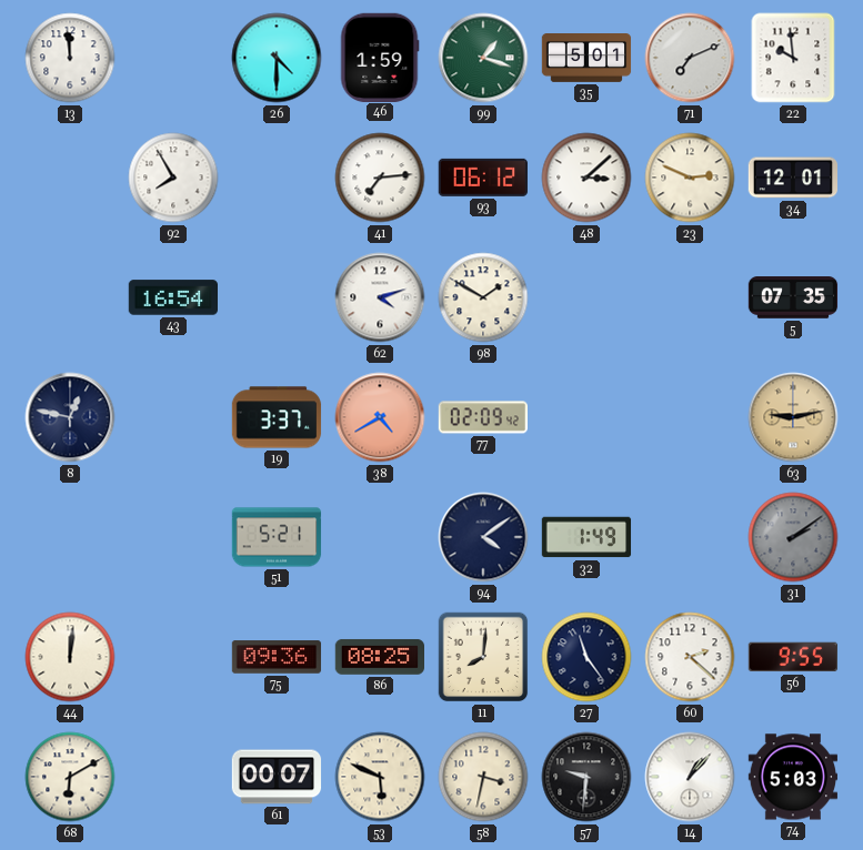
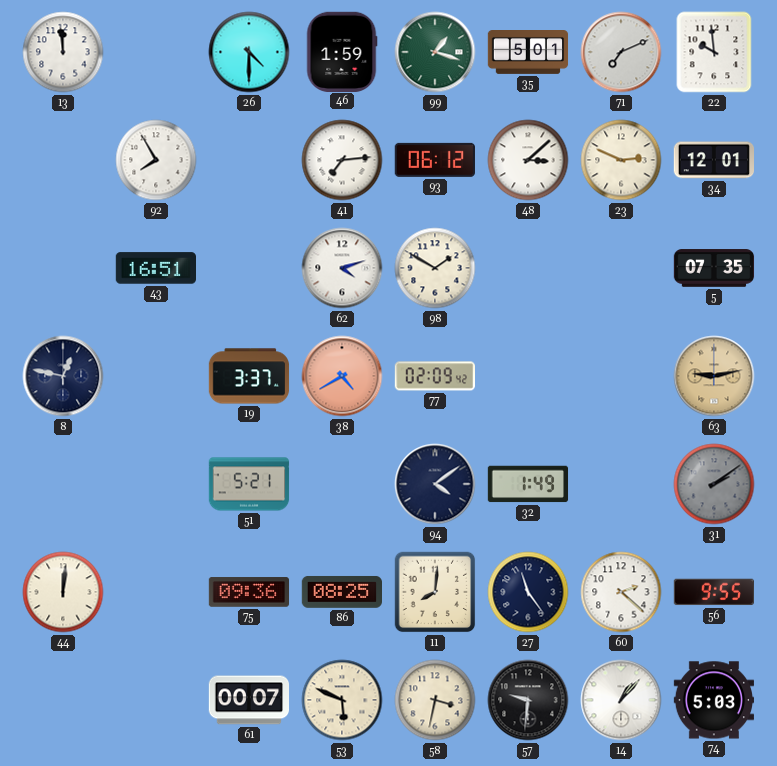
43: 16:54 -> 16:51
68: 6:10 -> none
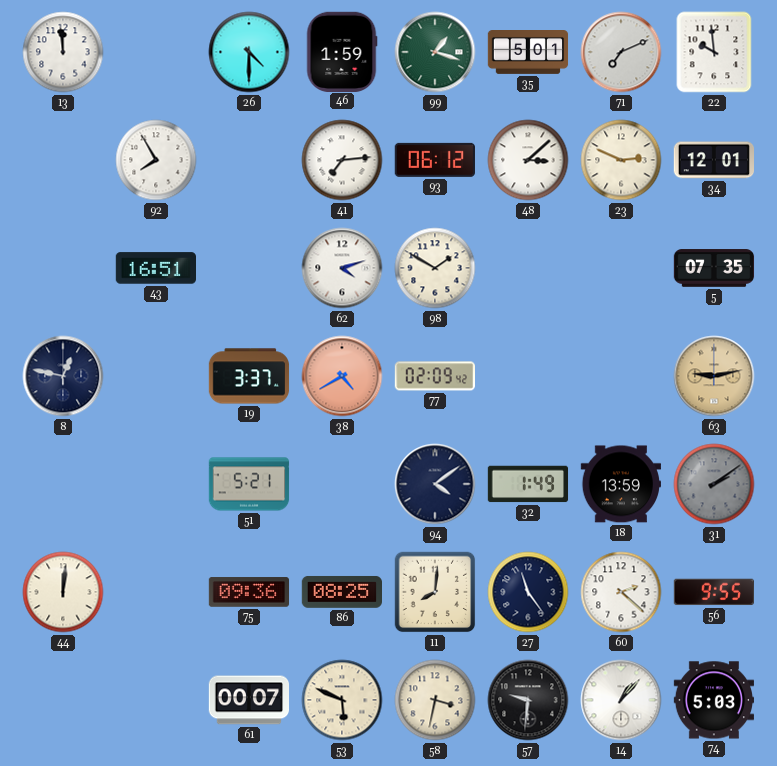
18: none -> 13:59
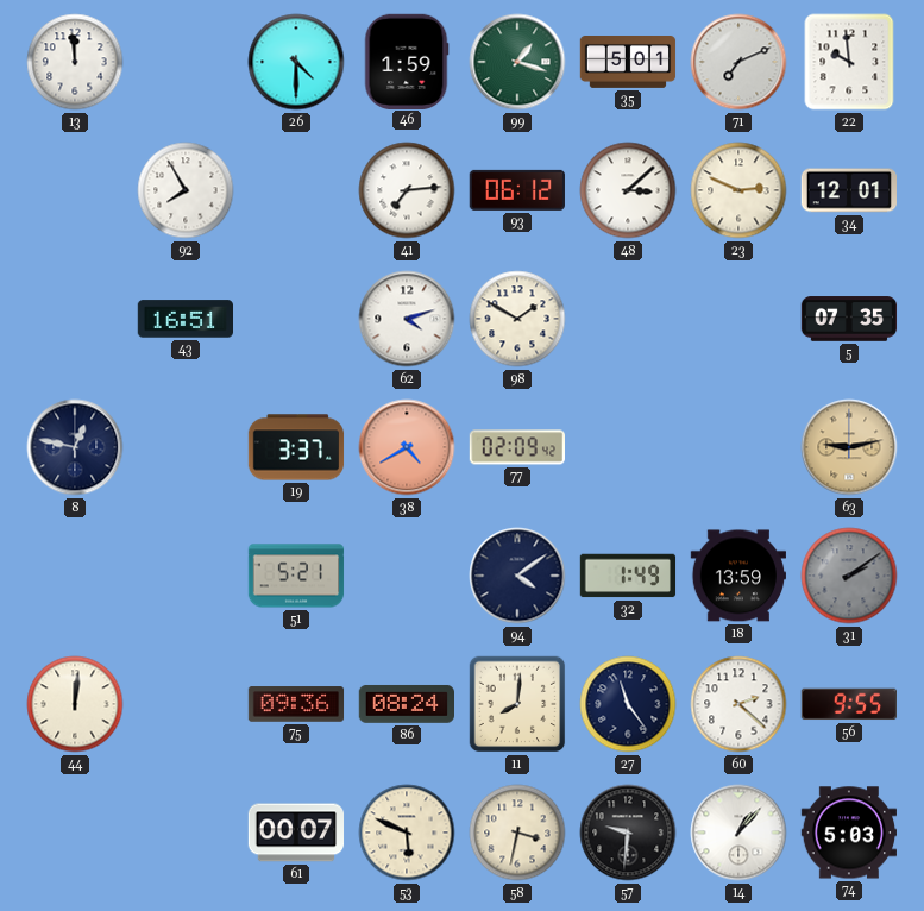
86: 08:25 -> 08:24
